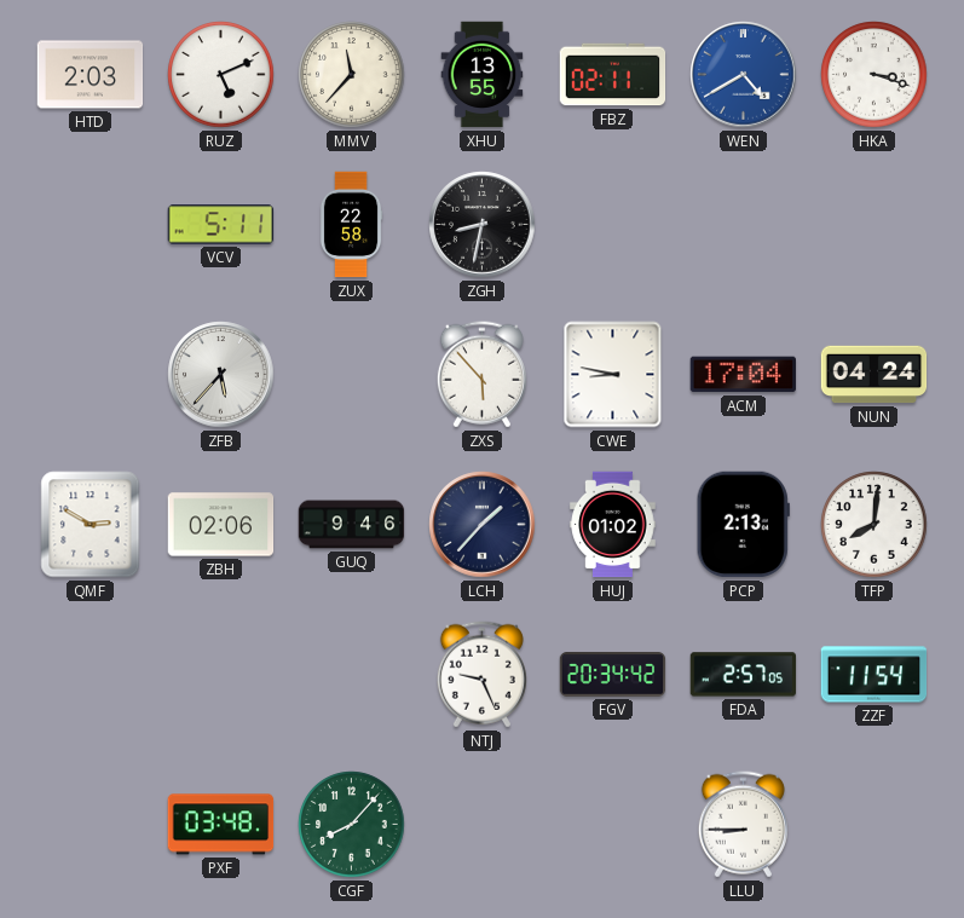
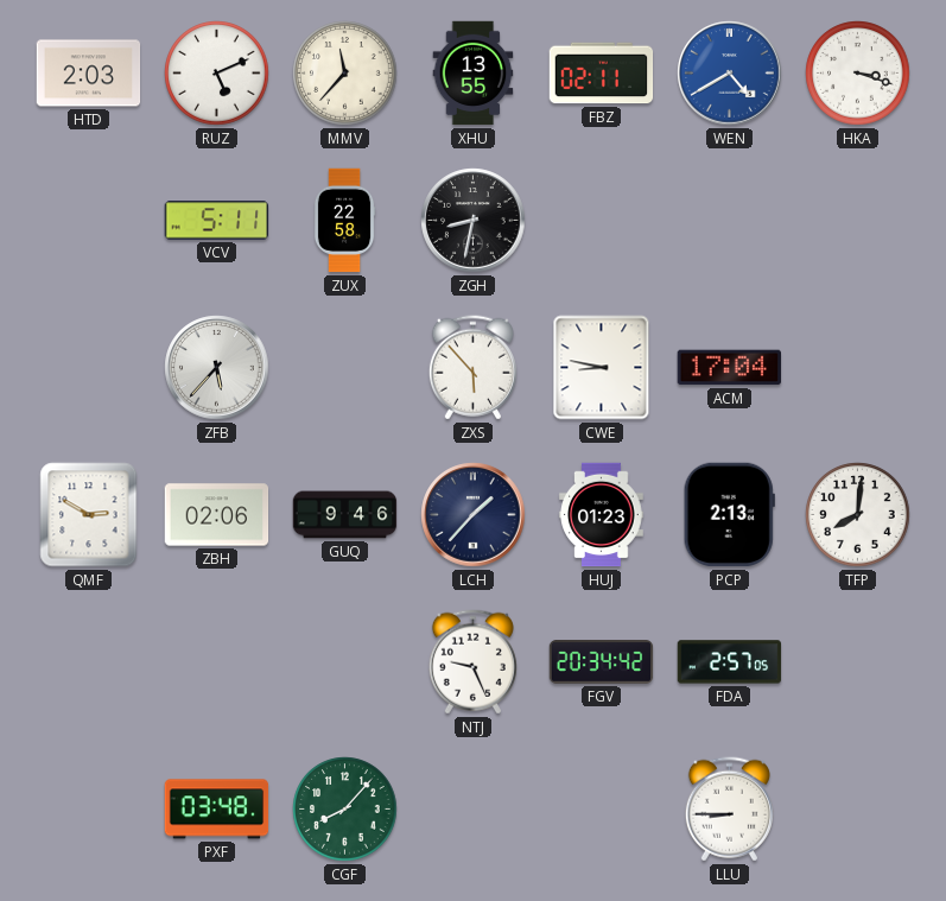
NUN: 04:24 -> none
HUJ: 01:02 -> 01:23
ZZF: 11:54 -> none
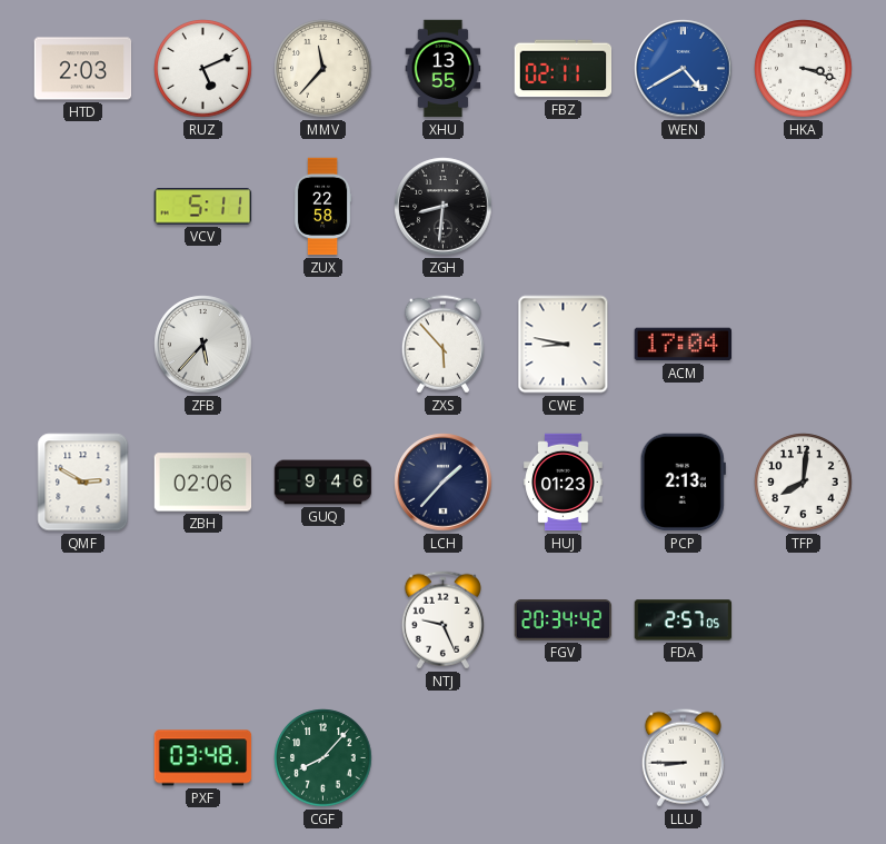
ZGH: 8:32 -> 8:31
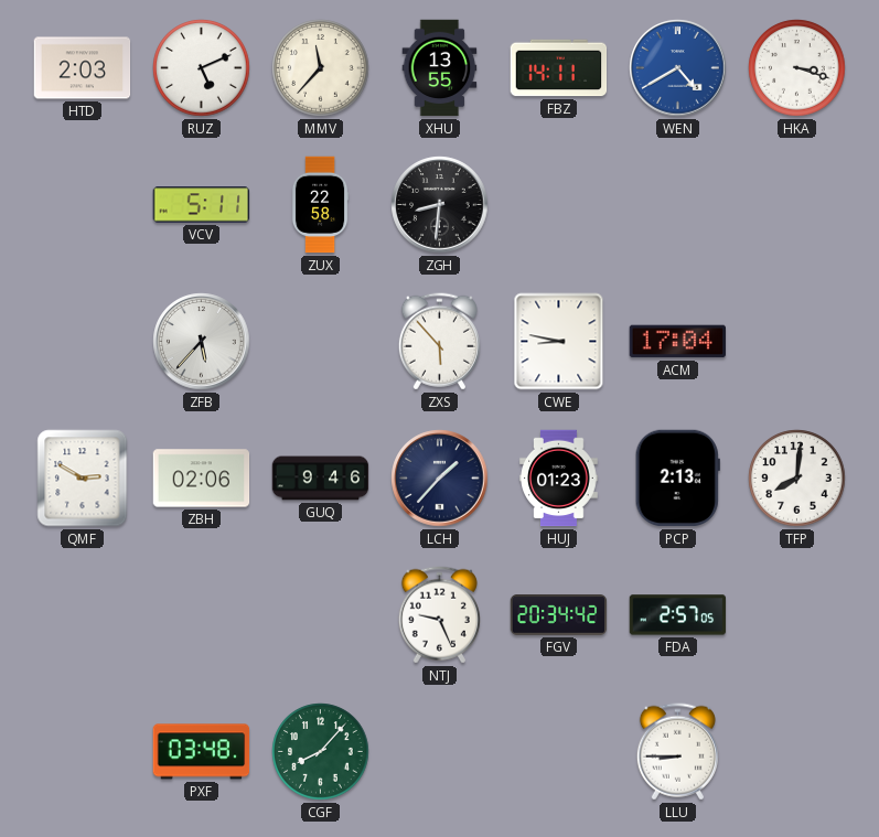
FBZ: 02:11 -> 14:11
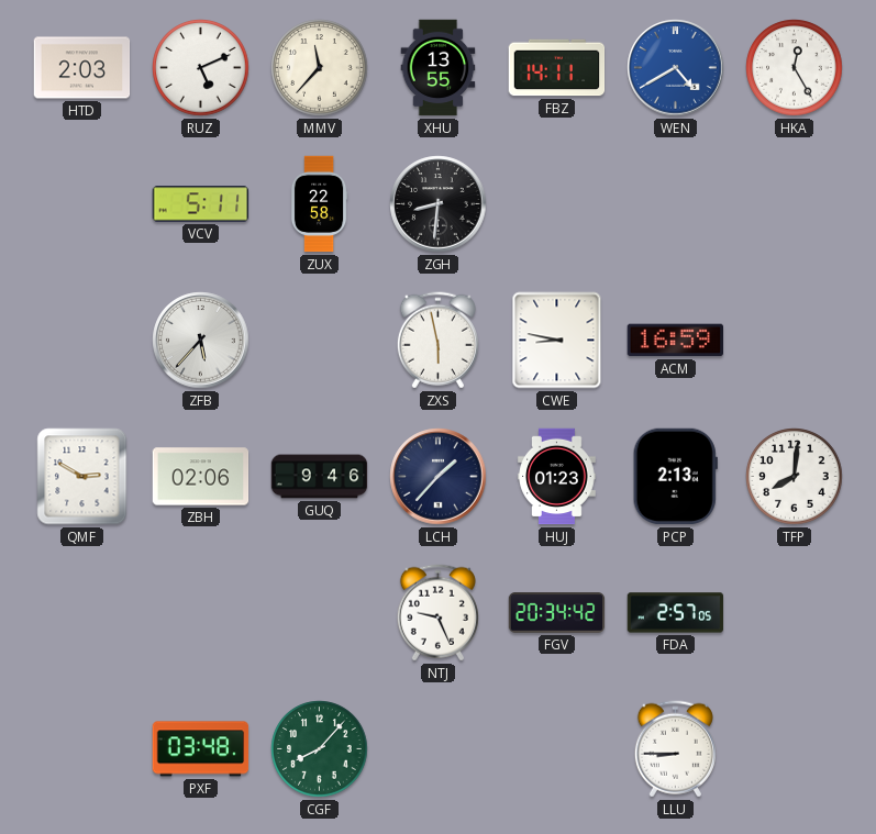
HKA: 3:18 -> 12:25
ZXS: 5:53 -> 5:58
ACM: 17:04 -> 16:59
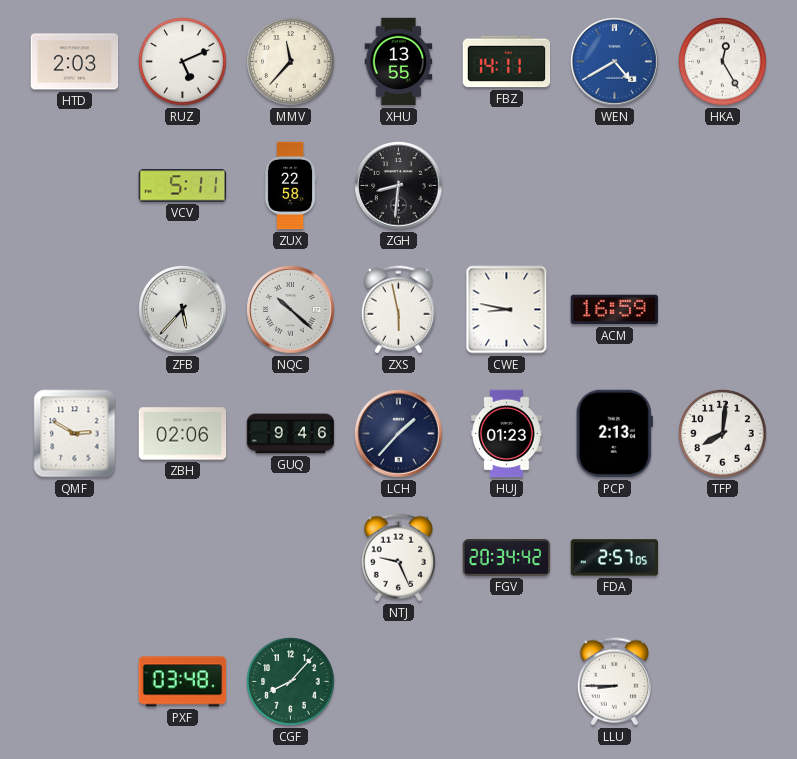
NQC: none -> 10:22
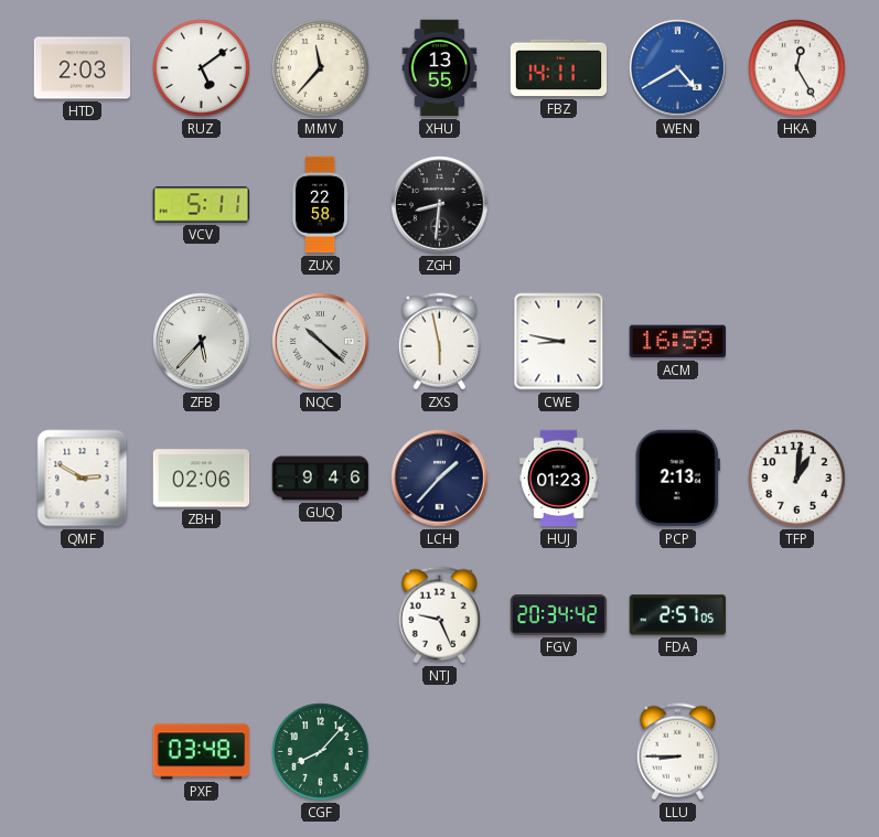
RUZ: 5:11 -> 5:09
TFP: 8:01 -> 1:01
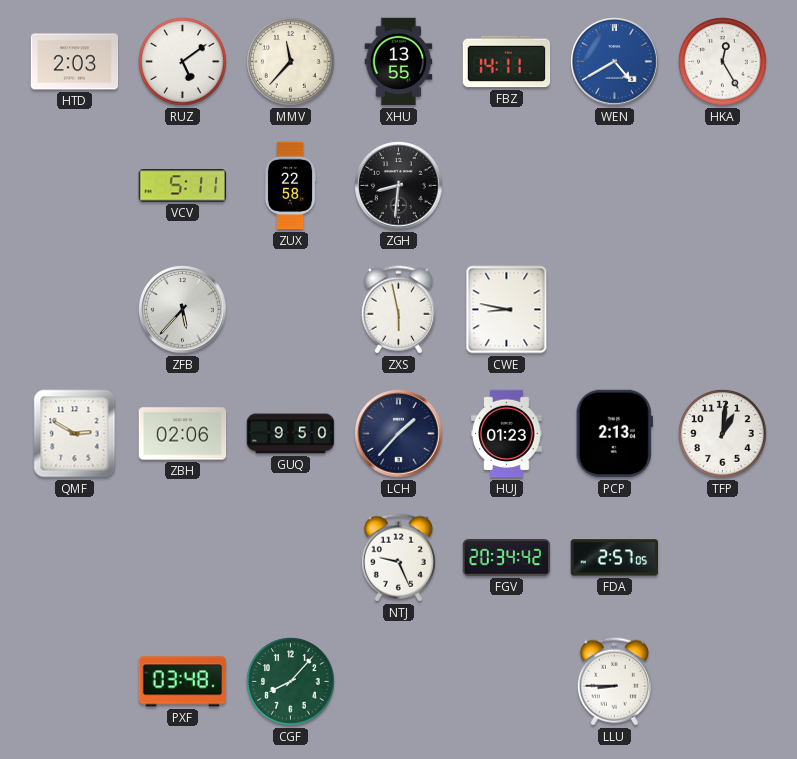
NQC: 10:22 -> none
ACM: 16:59 -> none
GUQ: 9:46 -> 9:50
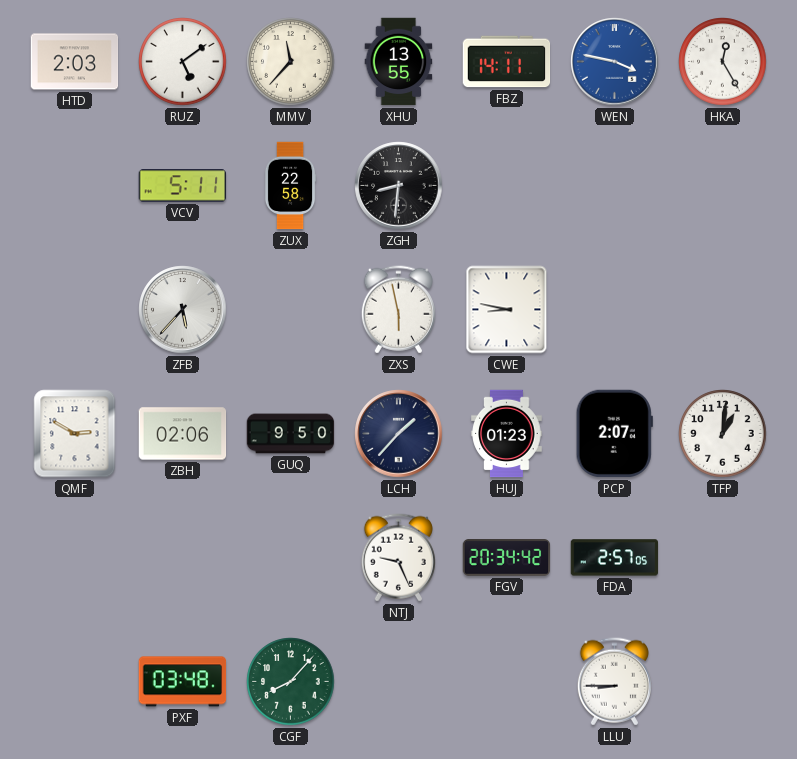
WEN: 4:40 -> 3:47
PCP: 2:13 -> 2:07
